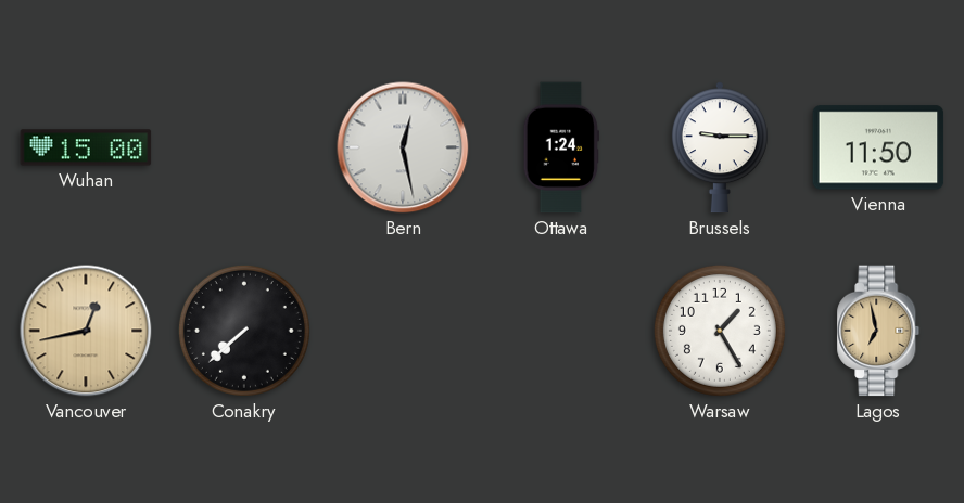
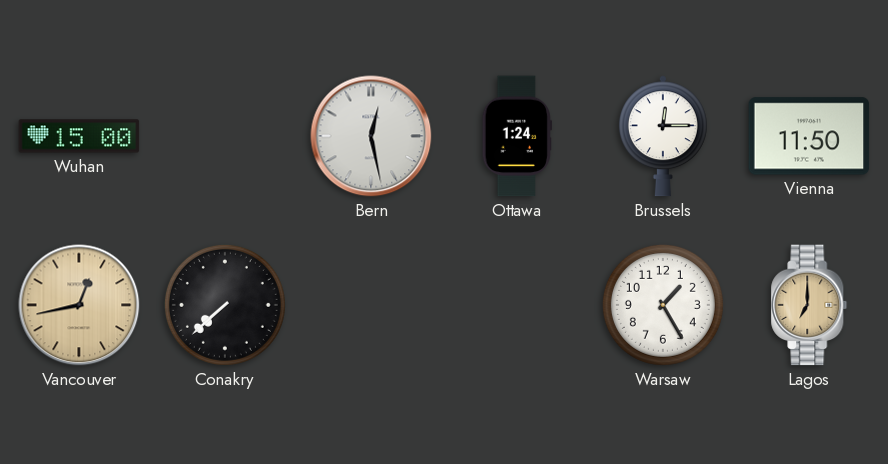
Brussels: 9:15 -> 12:15
Lagos: 6:58 -> 7:00
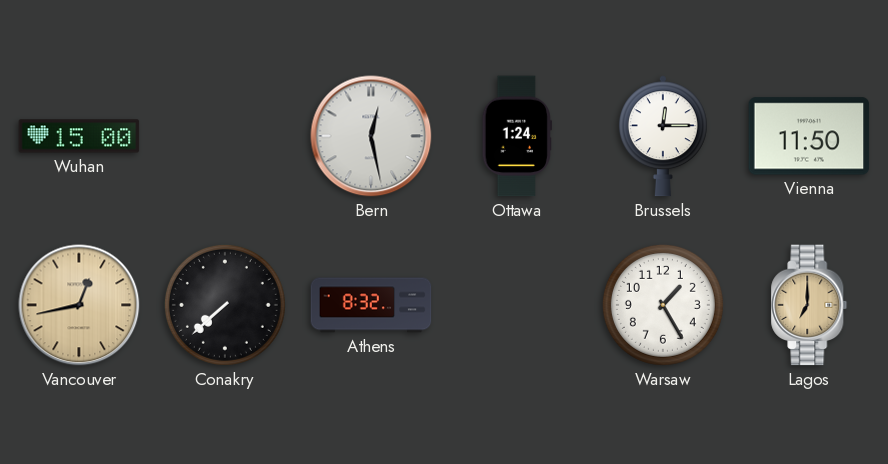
Athens: none -> 8:32
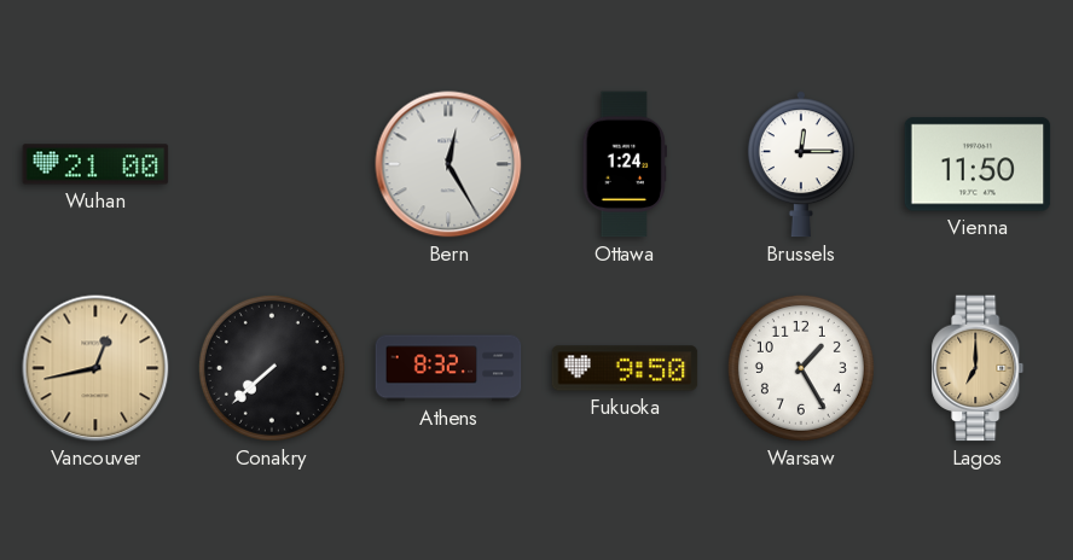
Wuhan: 15:00 -> 21:00
Bern: 12:28 -> 12:25
Fukuoka: none -> 9:50
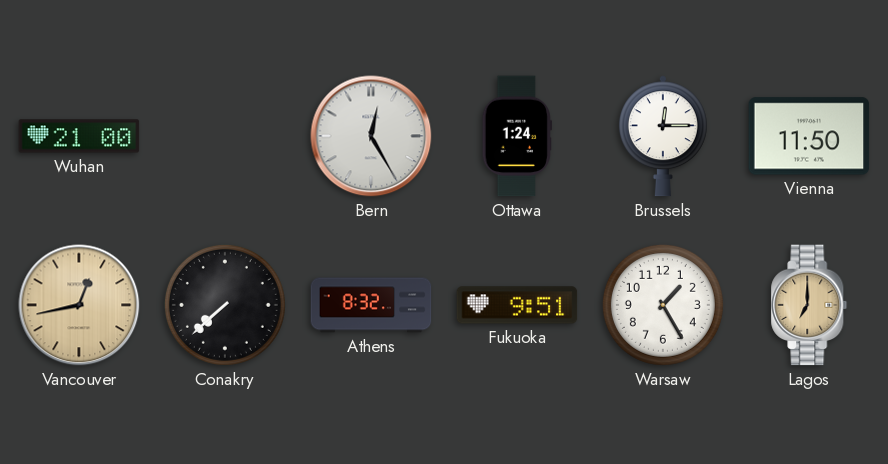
Fukuoka: 9:50 -> 9:51
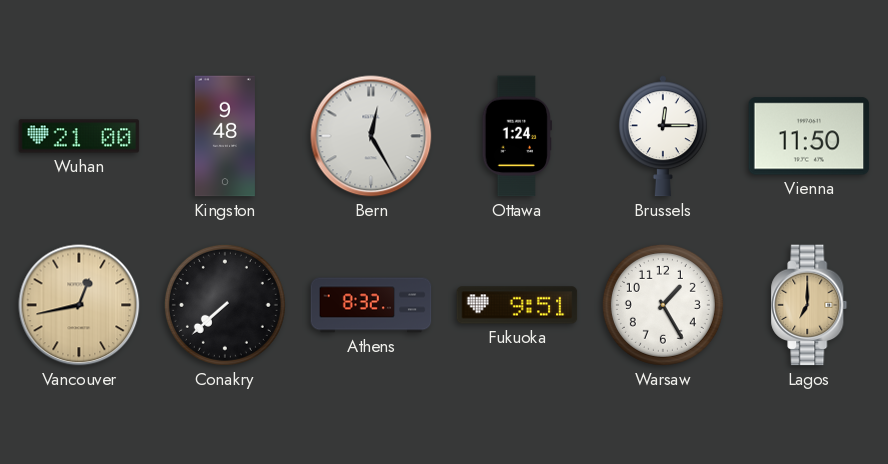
Kingston: none -> 9:48
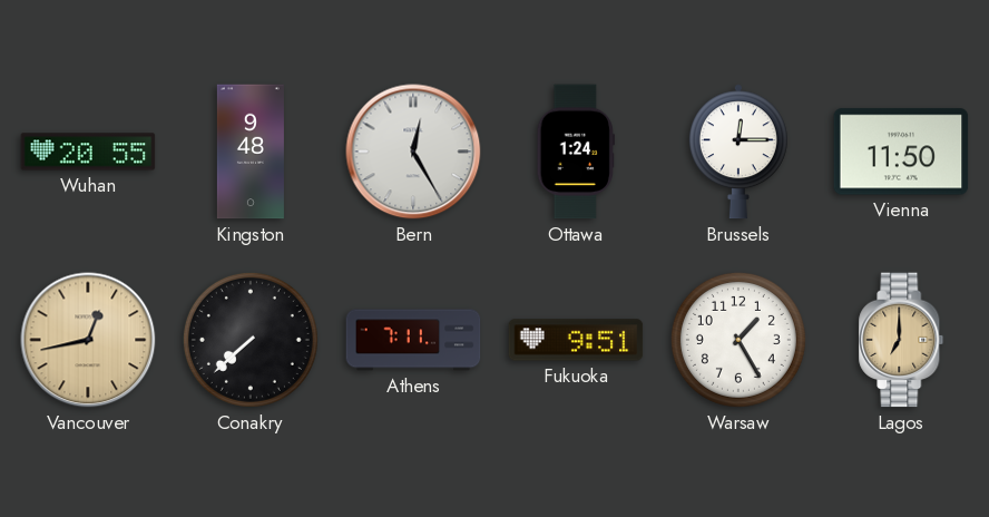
Wuhan: 21:00 -> 20:55
Athens: 8:32 -> 7:11
